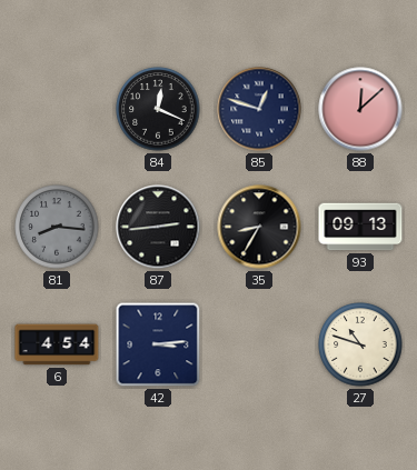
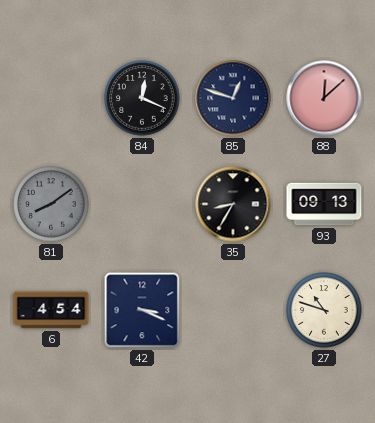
81: 8:16 -> 8:09
87: 2:44 -> none
42: 3:14 -> 3:19
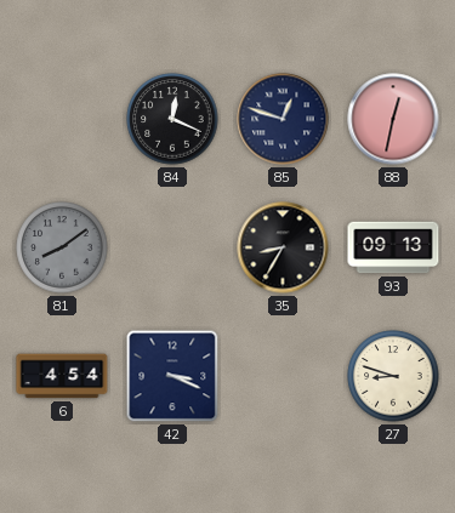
88: 12:08 -> 12:32
27: 10:48 -> 8:48
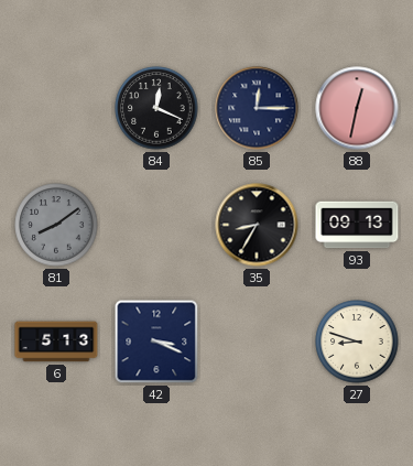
85: 12:48 -> 12:15
6: 4:54 -> 5:13
